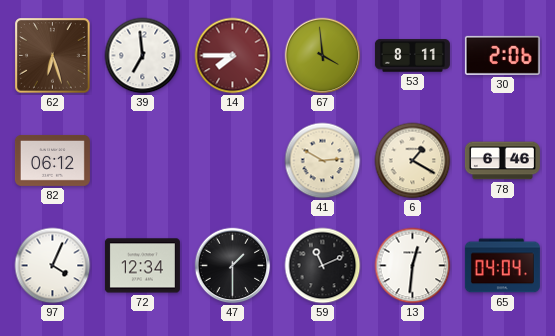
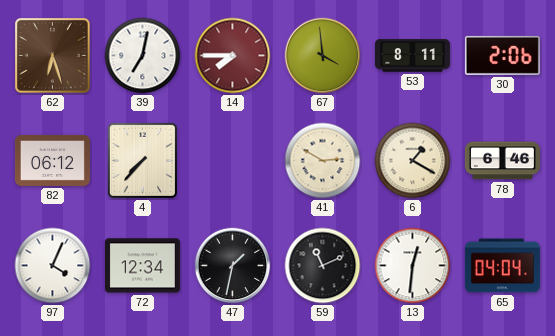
39: 6:59 -> 7:02
4: none -> 7:37
47: 1:30 -> 1:32
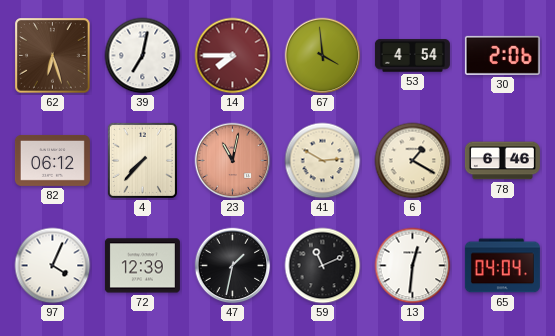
53: 8:11 -> 4:54
23: none -> 11:02
72: 12:34 -> 12:39
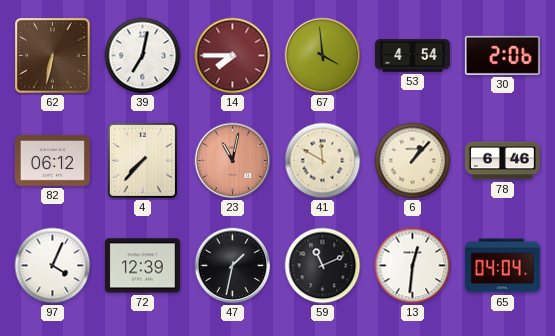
62: 6:27 -> 6:32
41: 2:50 -> 11:50
6: 1:20 -> 1:07
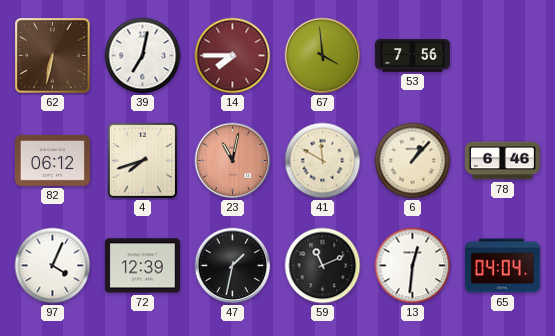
53: 4:54 -> 7:56
30: 2:06 -> none
4: 7:37 -> 7:42
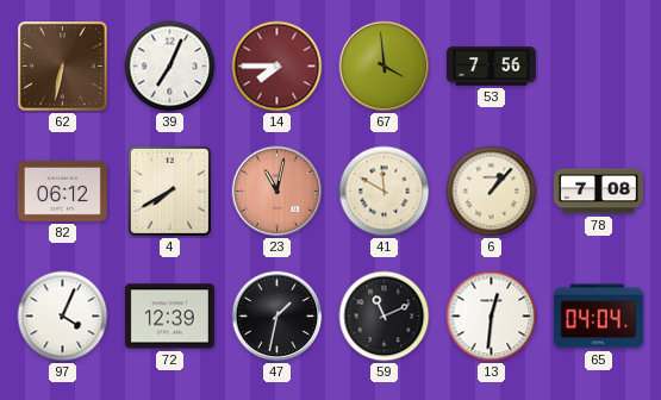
39: 7:02 -> 7:04
4: 7:42 -> 7:40
78: 6:46 -> 7:08
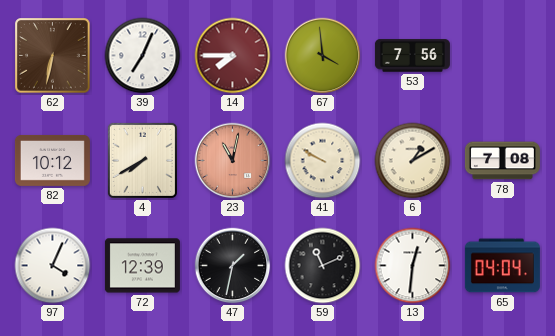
82: 06:12 -> 10:12
41: 11:50 -> 9:50
6: 1:07 -> 1:10
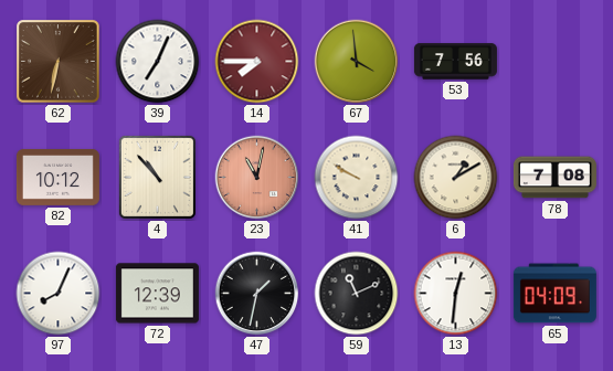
4: 7:40 -> 10:53
97: 4:04 -> 8:04
65: 04:04 -> 04:09
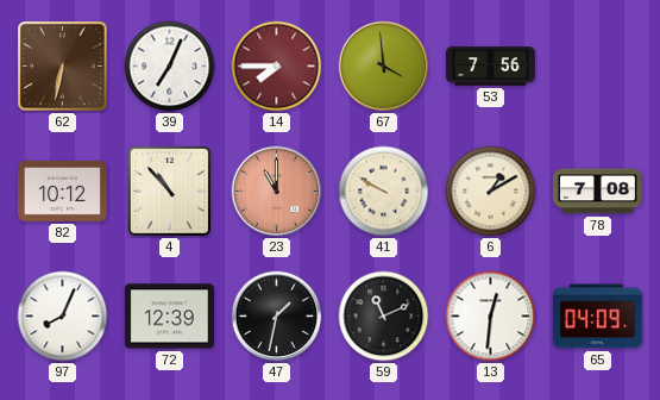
23: 11:02 -> 11:00
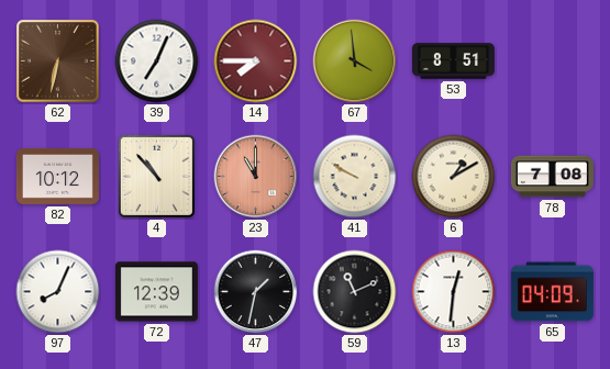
53: 7:56 -> 8:51
